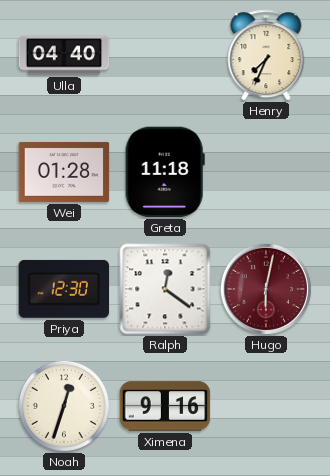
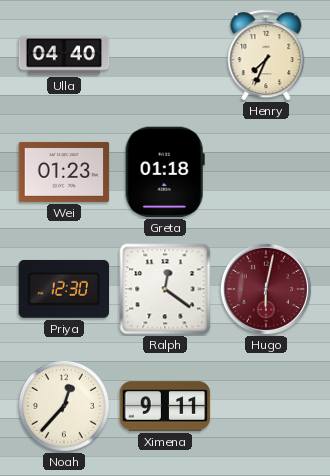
Wei: 01:28 -> 01:23
Greta: 11:18 -> 01:18
Noah: 12:33 -> 12:37
Ximena: 9:16 -> 9:11
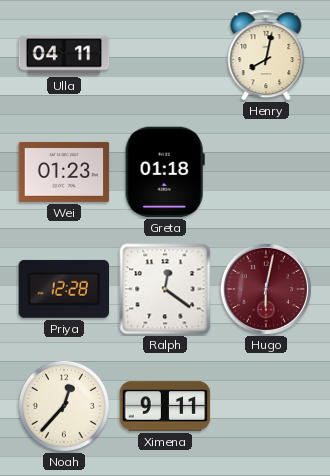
Ulla: 04:40 -> 04:11
Henry: 7:34 -> 8:02
Priya: 12:30 -> 12:28
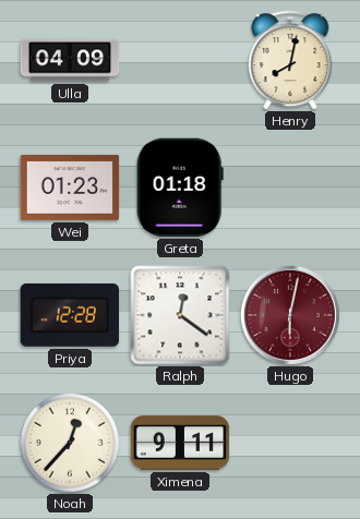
Ulla: 04:11 -> 04:09
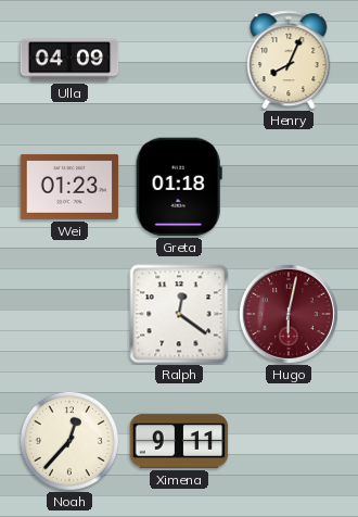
Henry: 8:02 -> 8:04
Priya: 12:28 -> none
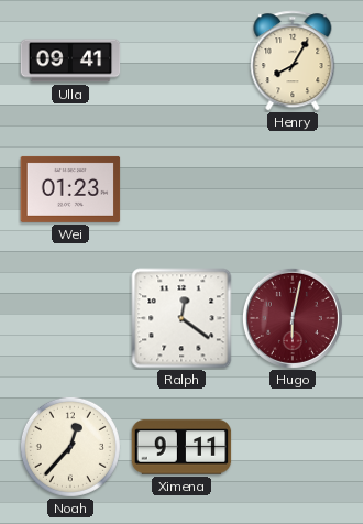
Ulla: 04:09 -> 09:41
Henry: 8:04 -> 8:05
Greta: 01:18 -> none
